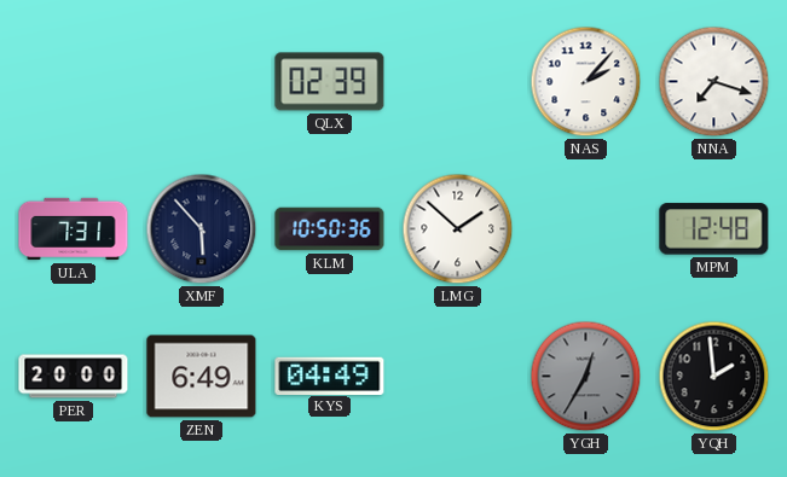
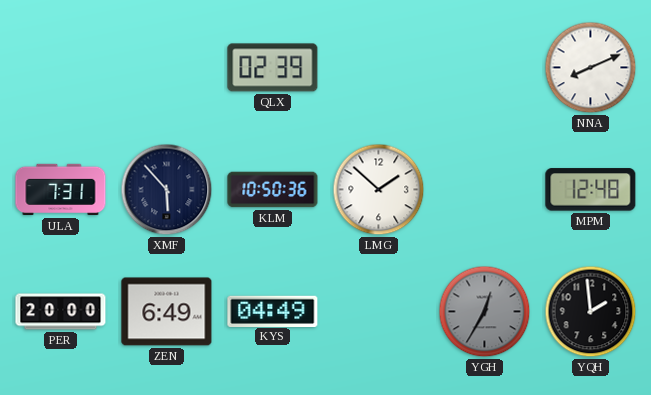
NAS: 2:07 -> none
NNA: 7:18 -> 8:11
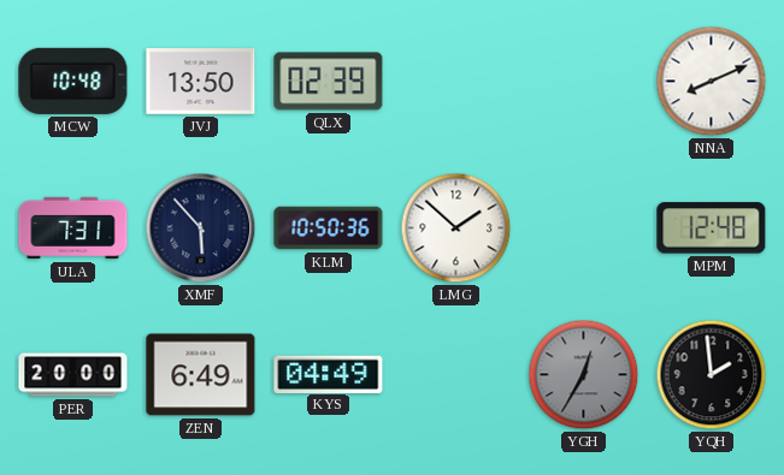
MCW: none -> 10:48
JVJ: none -> 13:50
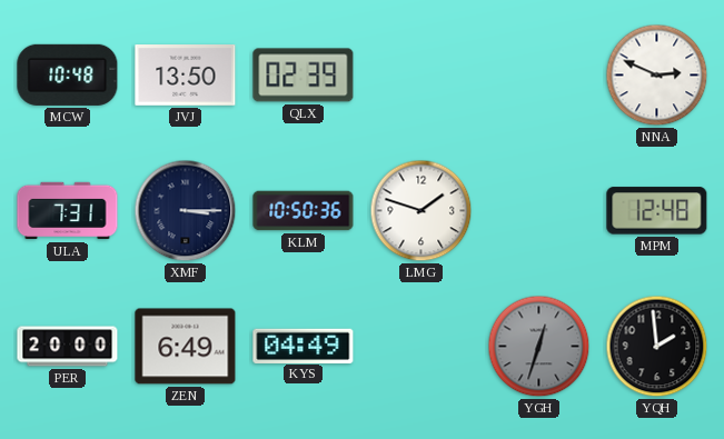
NNA: 8:11 -> 2:49
XMF: 5:53 -> 3:15
LMG: 1:52 -> 1:48
YGH: 12:35 -> 12:33
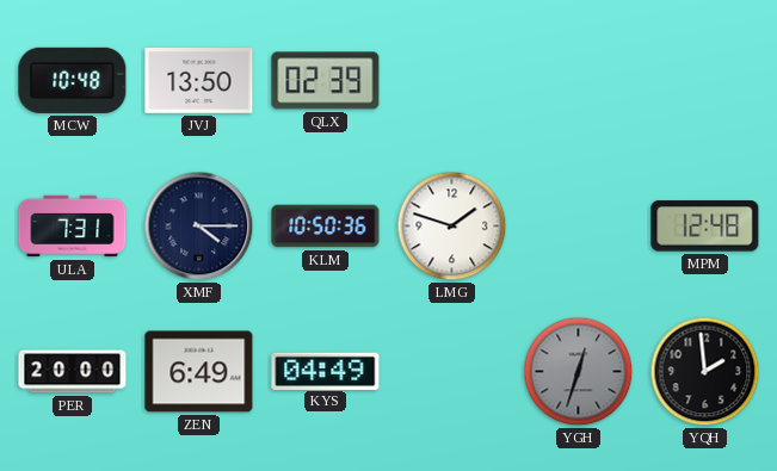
NNA: 2:49 -> none
XMF: 3:15 -> 4:15
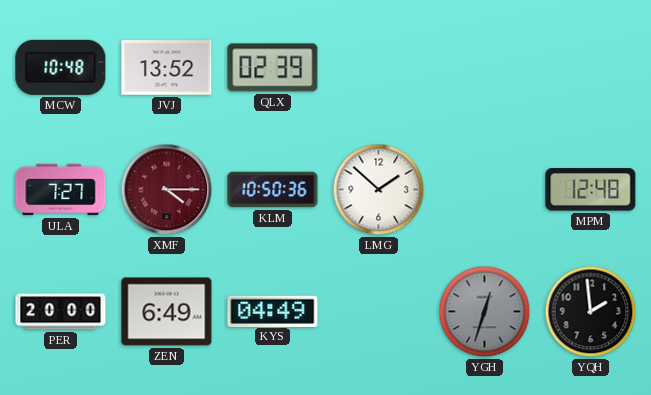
JVJ: 13:50 -> 13:52
ULA: 7:31 -> 7:27
XMF dial: navy -> burgundy
LMG: 1:48 -> 1:52
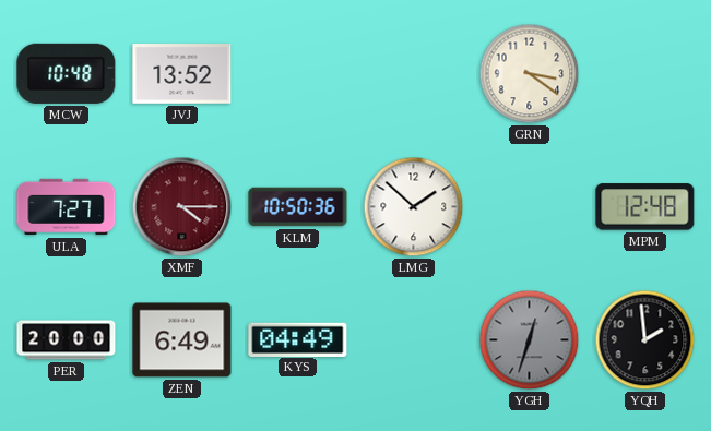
QLX: 02:39 -> none
GRN: none -> 3:21
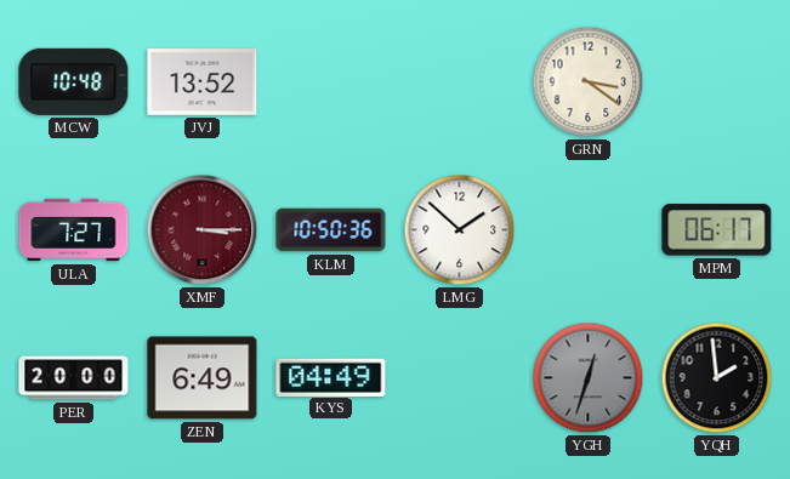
XMF: 4:15 -> 3:15
MPM: 12:48 -> 06:17
